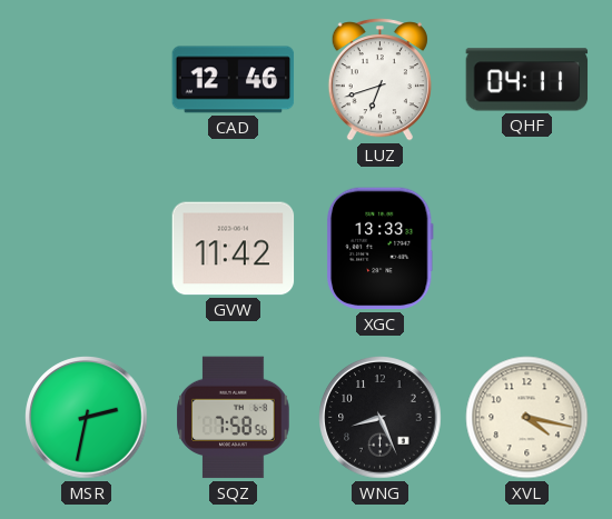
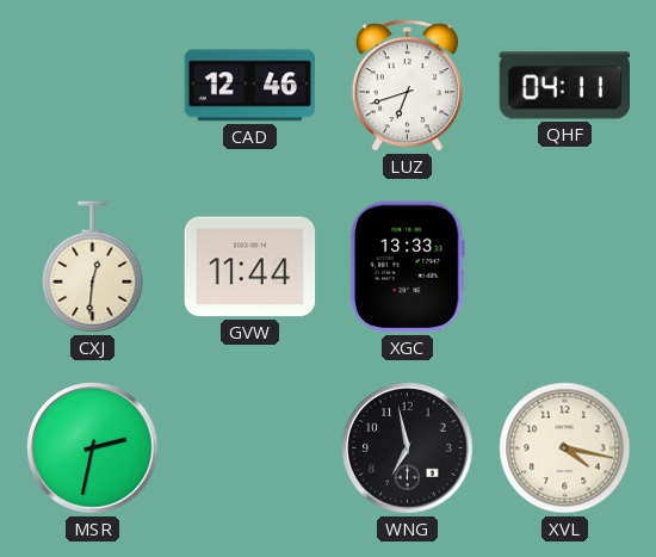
CXJ: none -> 12:31
GVW: 11:42 -> 11:44
SQZ: 7:58 -> none
WNG: 8:26 -> 6:58
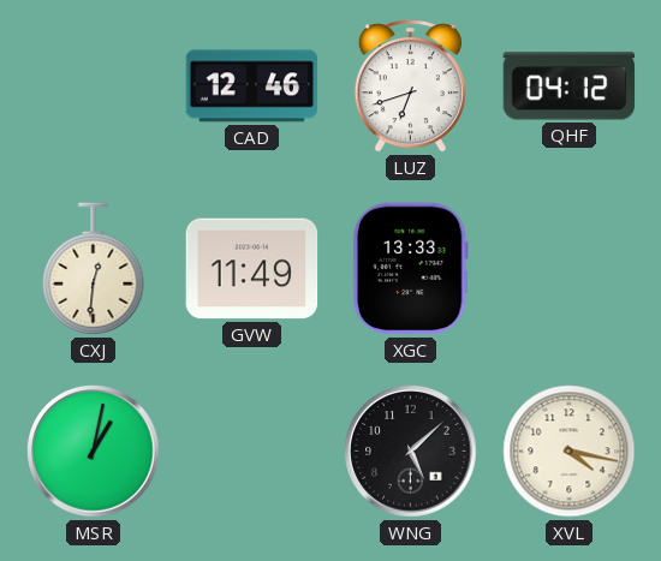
QHF: 04:11 -> 04:12
GVW: 11:44 -> 11:49
MSR: 2:32 -> 1:02
WNG: 6:58 -> 5:08
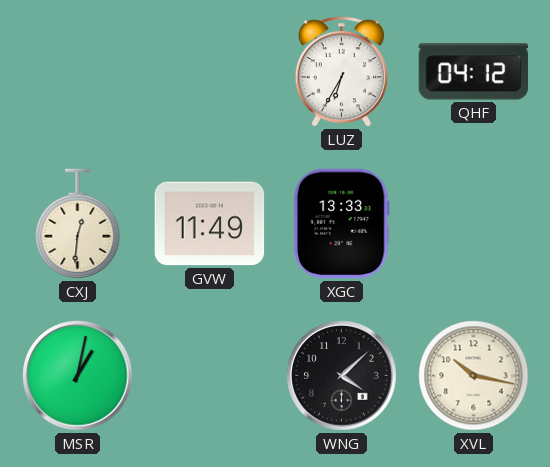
CAD: 12:46 -> none
LUZ: 6:42 -> 6:35
WNG: 5:08 -> 4:08
XVL: 4:17 -> 10:17
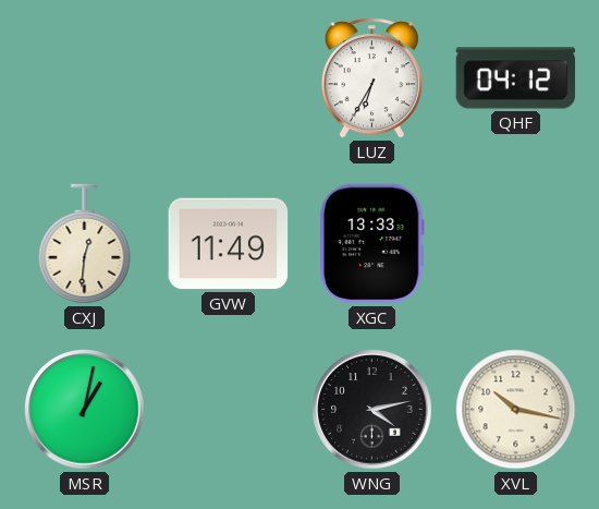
WNG: 4:08 -> 4:13
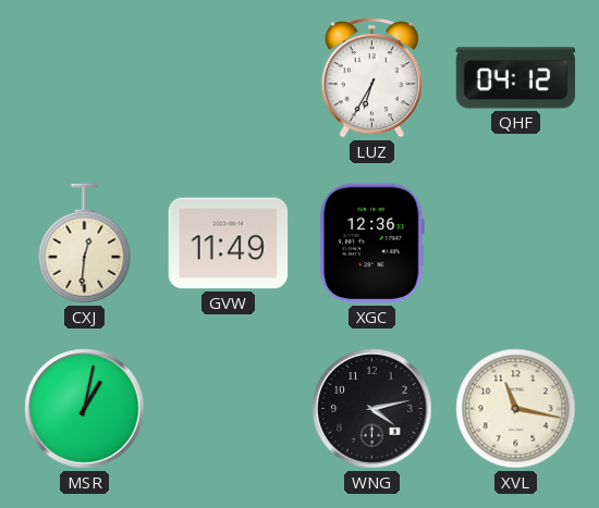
XGC: 13:33 -> 12:36
XVL: 10:17 -> 11:17
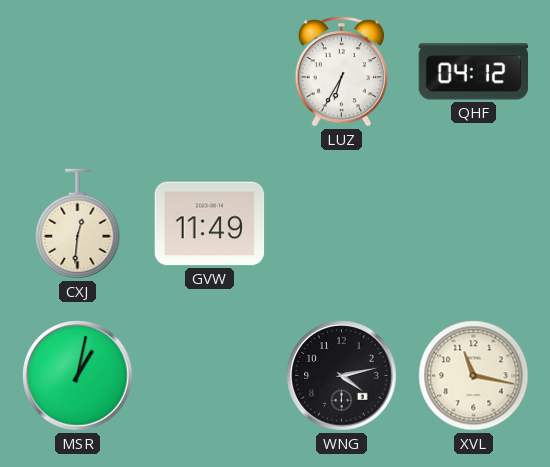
XGC: 12:36 -> none
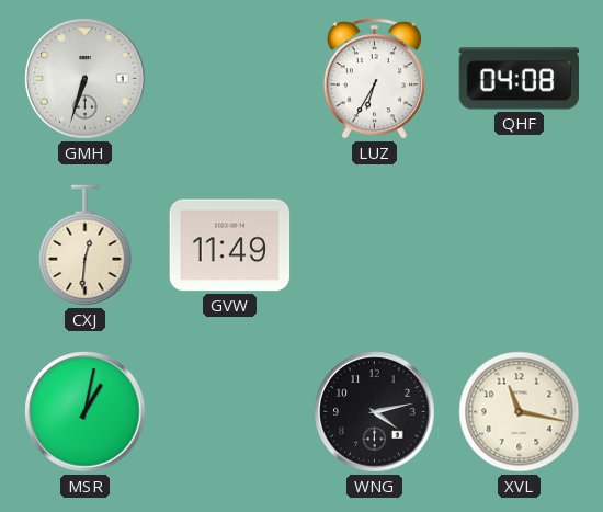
GMH: none -> 6:33
QHF: 04:12 -> 04:08
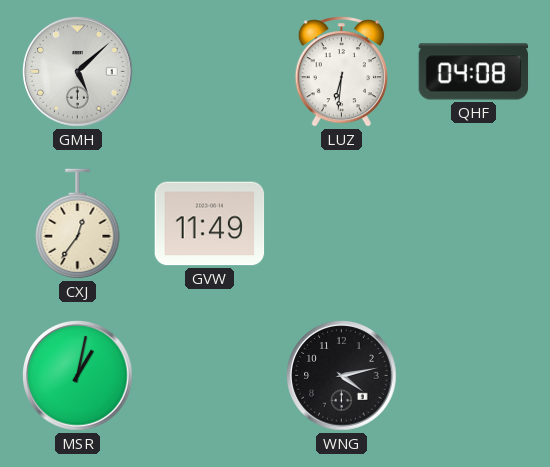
GMH: 6:33 -> 5:08
LUZ: 6:35 -> 6:31
CXJ: 12:31 -> 12:36
XVL: 11:17 -> none
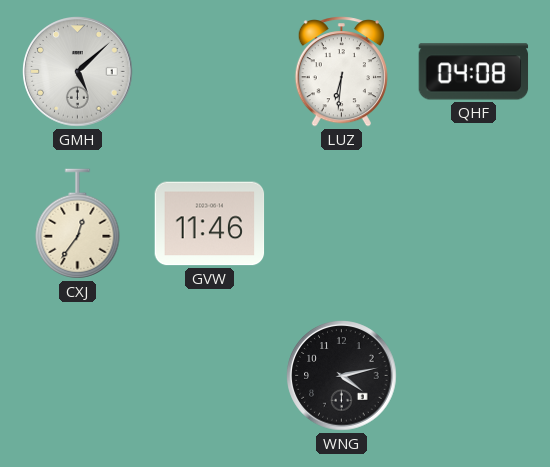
GVW: 11:49 -> 11:46
MSR: 1:02 -> none
